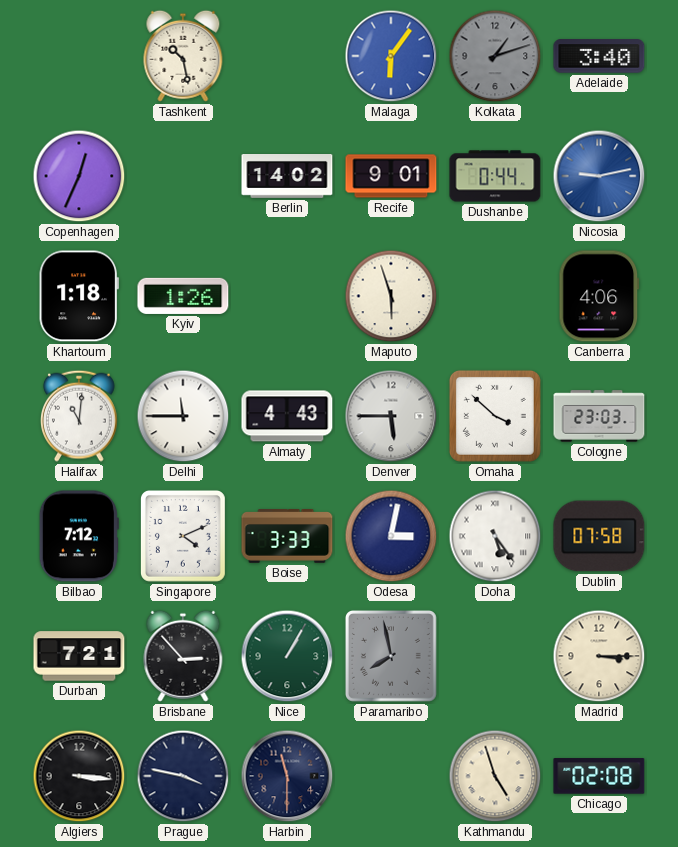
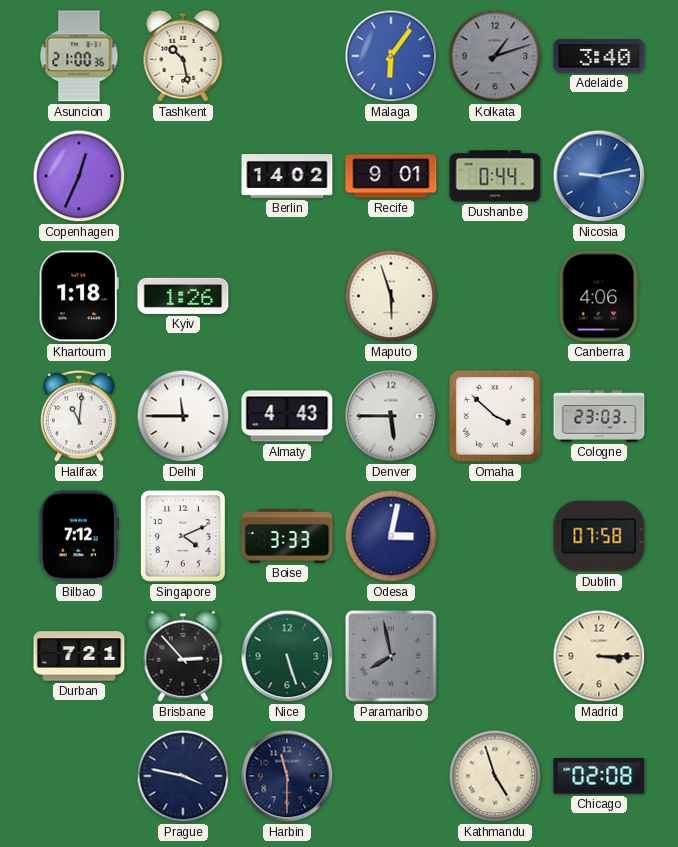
Asuncion: none -> 21:00
Doha: 5:24 -> none
Nice: 1:05 -> 5:27
Algiers: 3:16 -> none
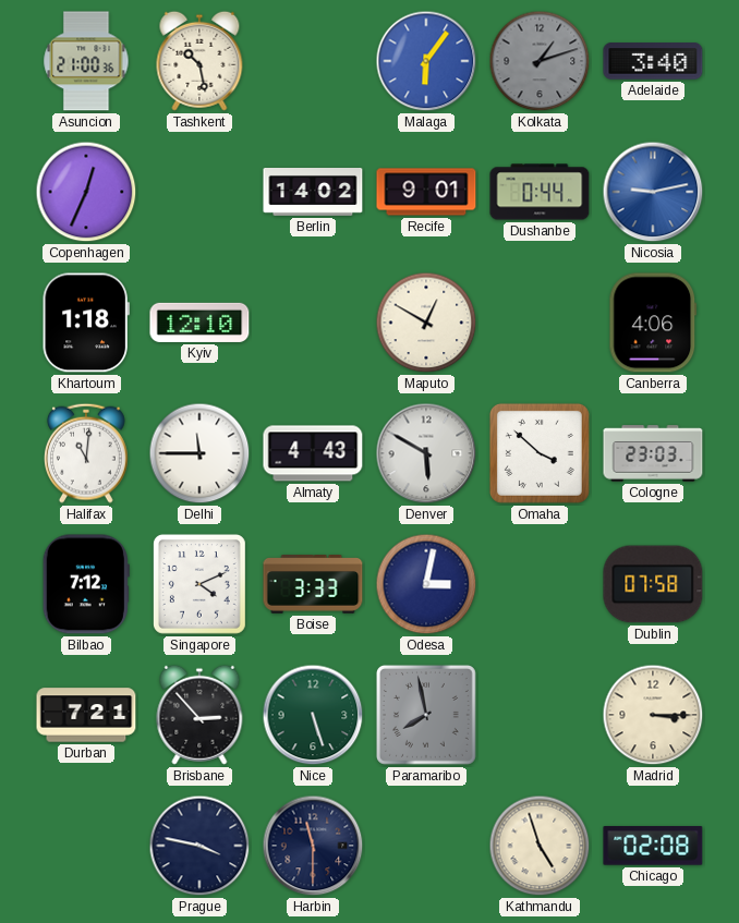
Kyiv: 1:26 -> 12:10
Maputo: 5:57 -> 12:50
Denver: 5:45 -> 5:50
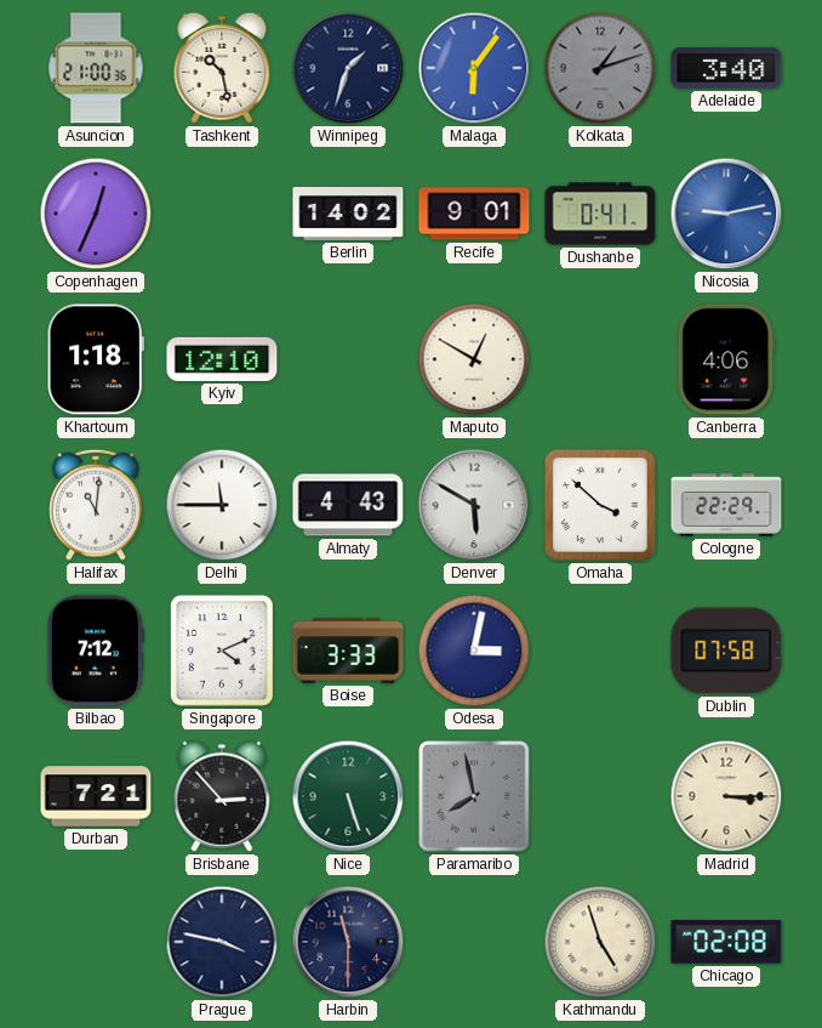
Winnipeg: none -> 1:33
Dushanbe: 0:44 -> 0:41
Cologne: 23:03 -> 22:29
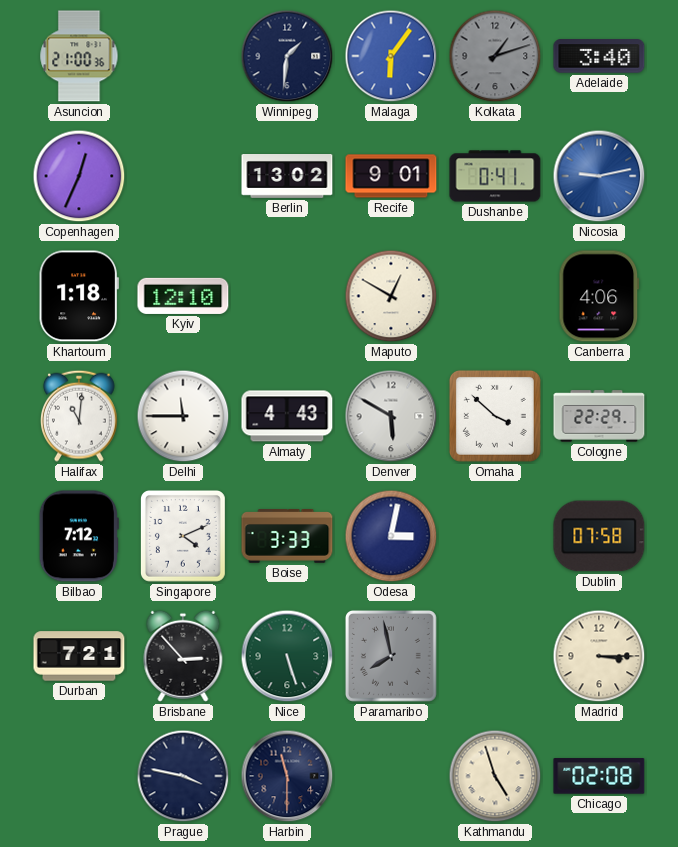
Tashkent: 10:28 -> none
Winnipeg: 1:33 -> 1:31
Berlin: 14:02 -> 13:02
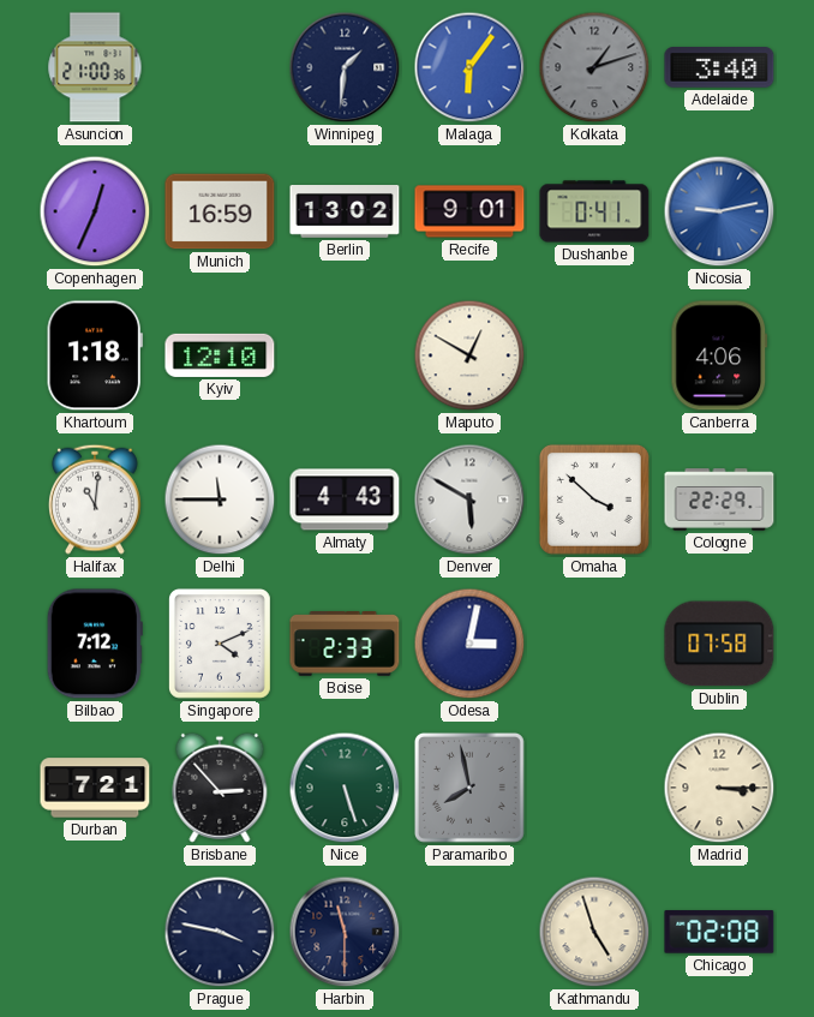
Munich: none -> 16:59
Boise: 3:33 -> 2:33
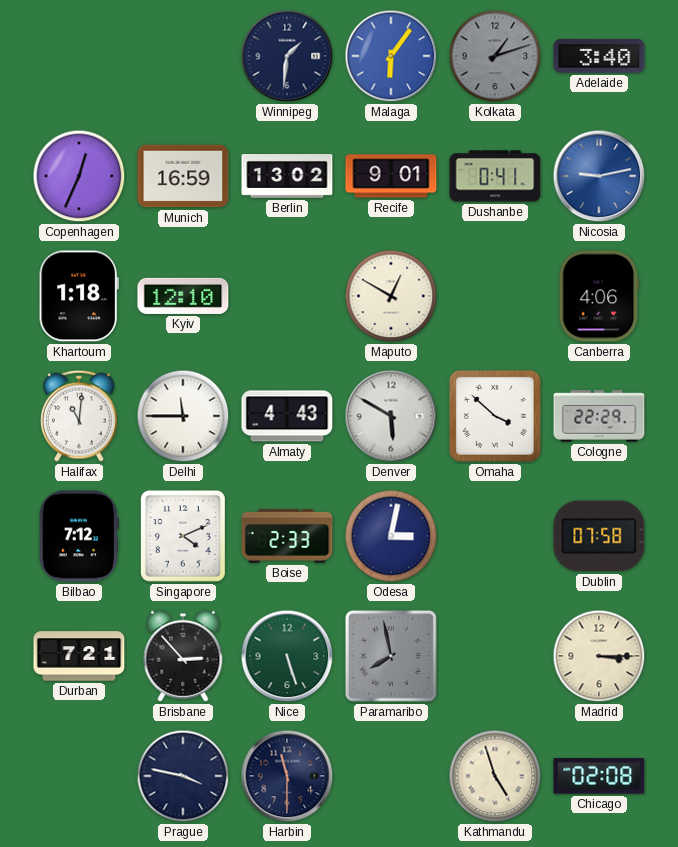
Asuncion: 21:00 -> none
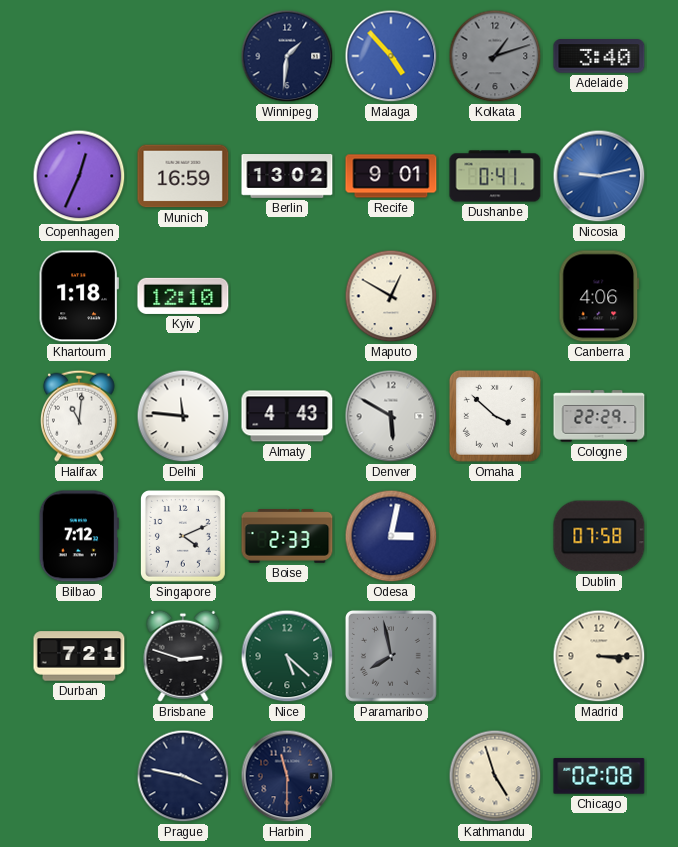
Malaga: 6:06 -> 4:53
Delhi: 11:45 -> 11:46
Brisbane: 2:53 -> 2:48
Nice: 5:27 -> 5:22
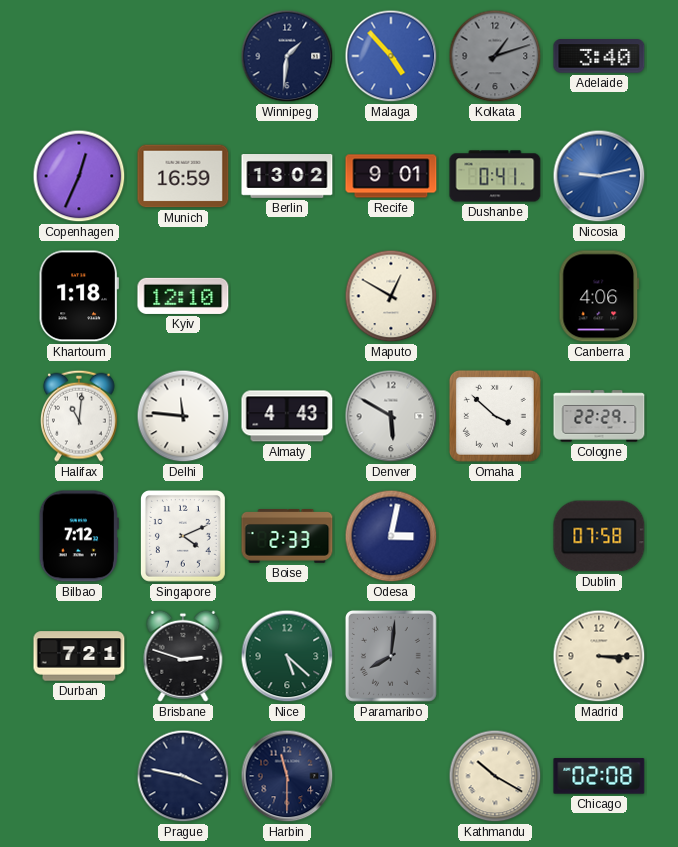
Paramaribo: 7:58 -> 8:01
Kathmandu: 4:57 -> 10:20
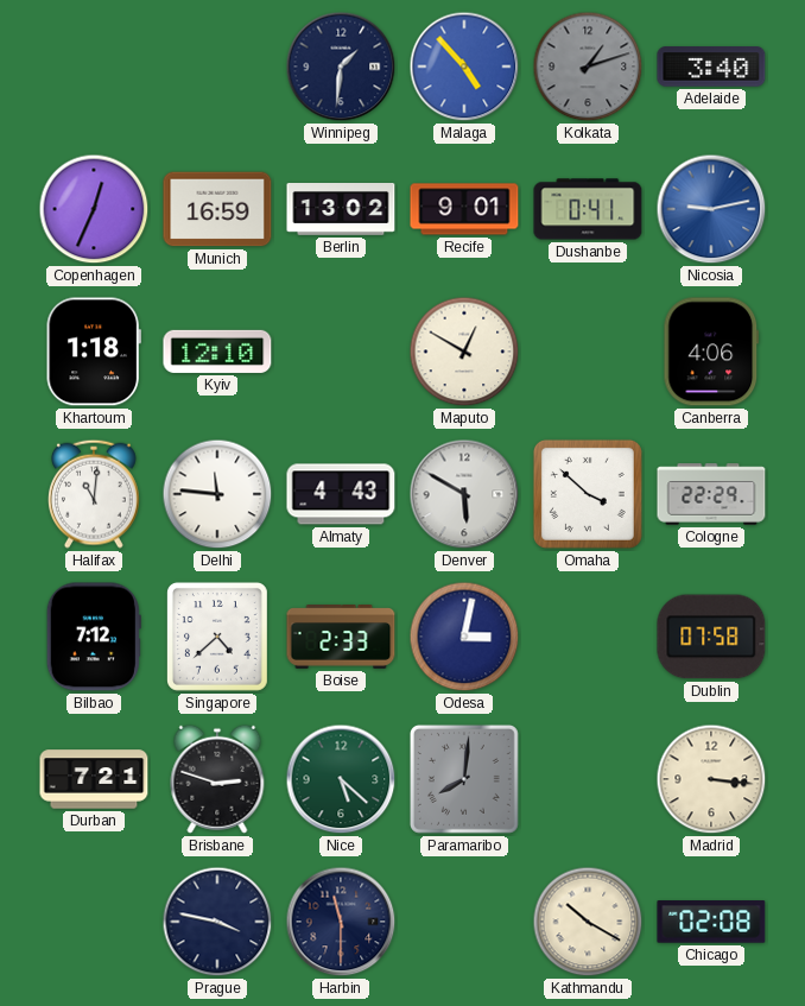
Singapore: 4:11 -> 4:38
Madrid: 3:15 -> 3:16
